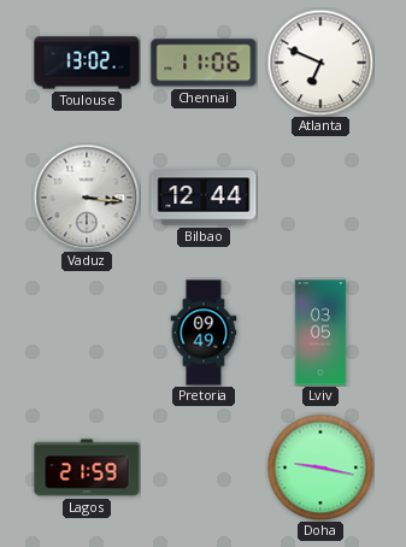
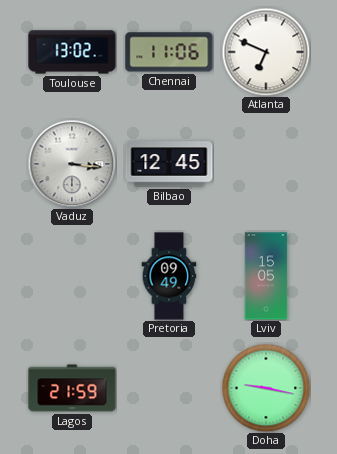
Bilbao: 12:44 -> 12:45
Lviv: 03:05 -> 15:05
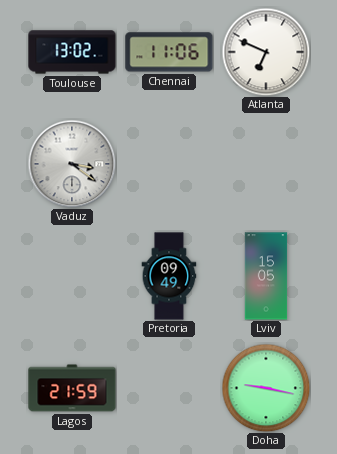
Vaduz: 3:16 -> 3:21
Bilbao: 12:45 -> none
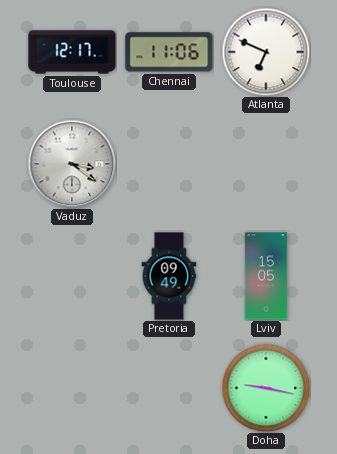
Toulouse: 13:02 -> 12:17
Lagos: 21:59 -> none
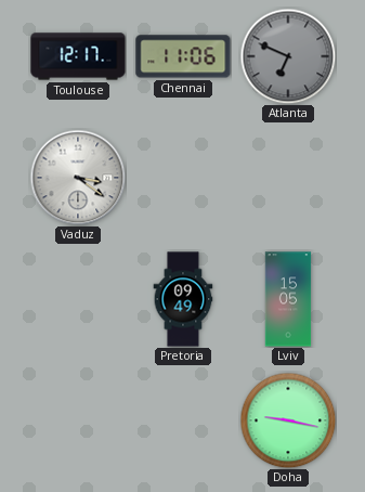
Atlanta dial: white -> grey
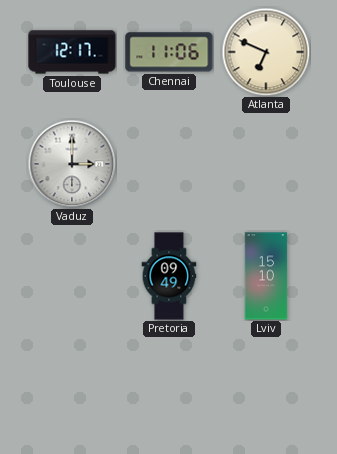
Atlanta dial: grey -> cream
Vaduz: 3:21 -> 3:00
Lviv: 15:05 -> 15:10
Doha: 9:17 -> none
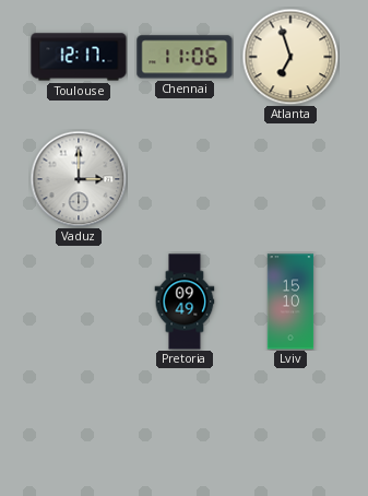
Atlanta: 6:49 -> 6:57
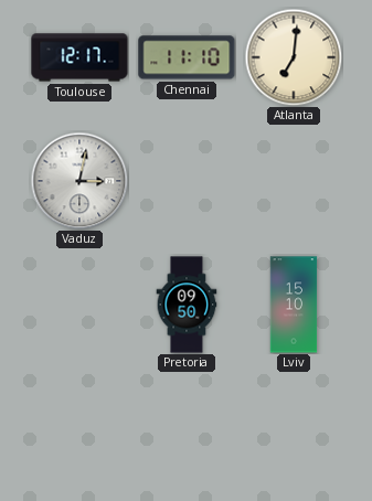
Chennai: 11:06 -> 11:10
Atlanta: 6:57 -> 7:01
Vaduz: 3:00 -> 3:02
Pretoria: 09:49 -> 09:50
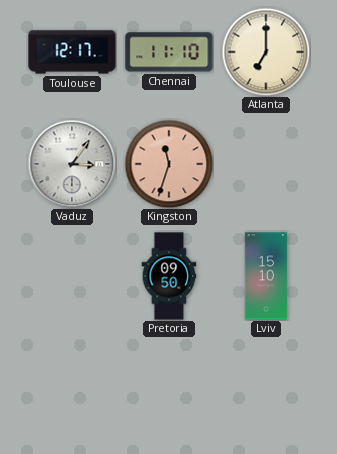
Atlanta: 7:01 -> 7:00
Vaduz: 3:02 -> 3:06
Kingston: none -> 11:33
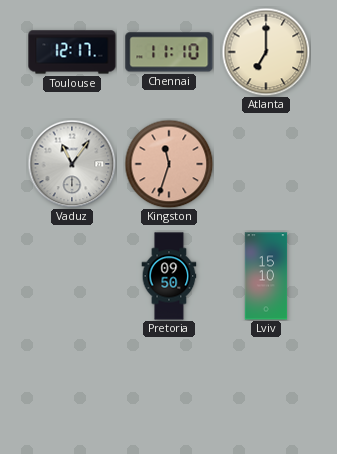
Vaduz: 3:06 -> 11:06
